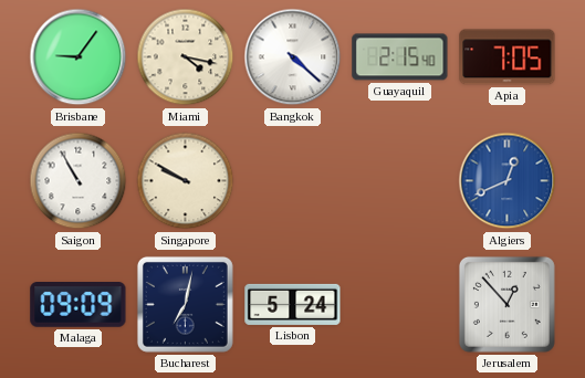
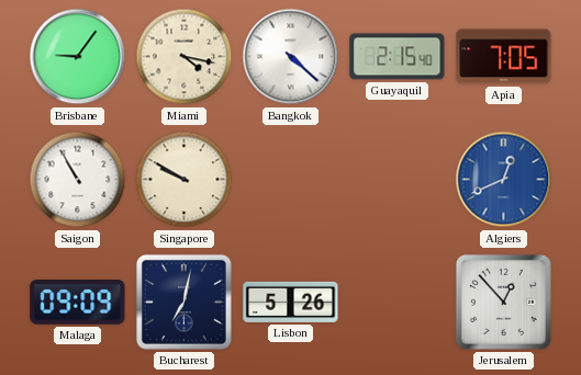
Lisbon: 5:24 -> 5:26
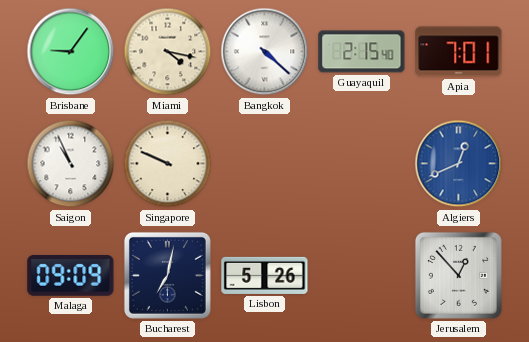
Apia: 7:05 -> 7:01
Saigon: 10:55 -> 10:56
Singapore: 9:50 -> 9:49
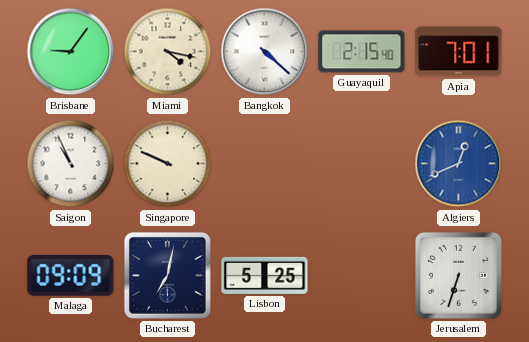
Lisbon: 5:26 -> 5:25
Jerusalem: 12:53 -> 6:33
